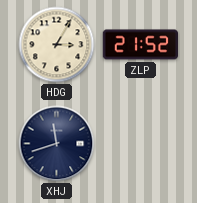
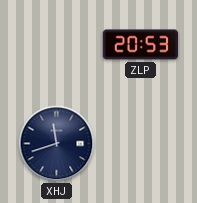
HDG: 3:05 -> none
ZLP: 21:52 -> 20:53
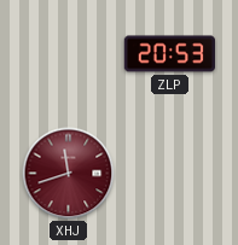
XHJ dial: navy -> burgundy
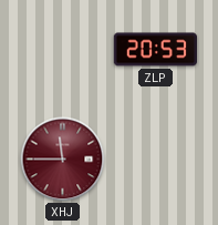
XHJ: 11:42 -> 11:45
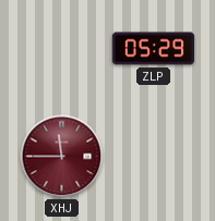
ZLP: 20:53 -> 05:29
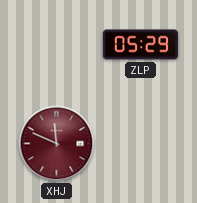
XHJ: 11:45 -> 11:49
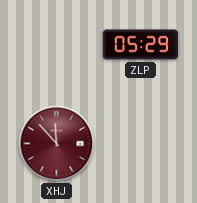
XHJ: 11:49 -> 11:53
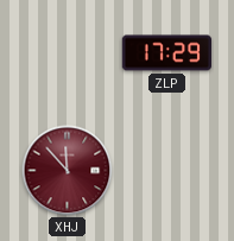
ZLP: 05:29 -> 17:29
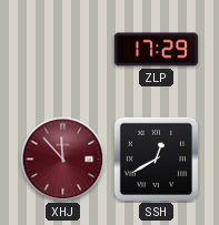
SSH: none -> 12:40
